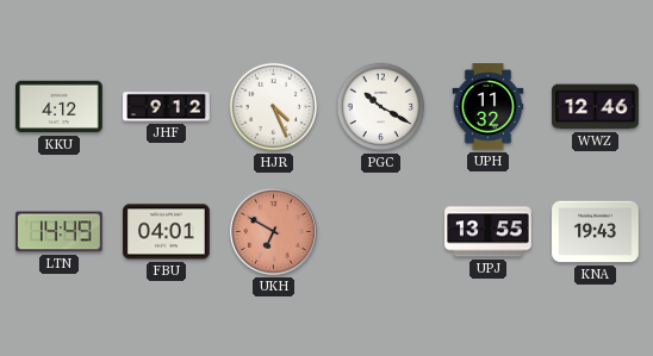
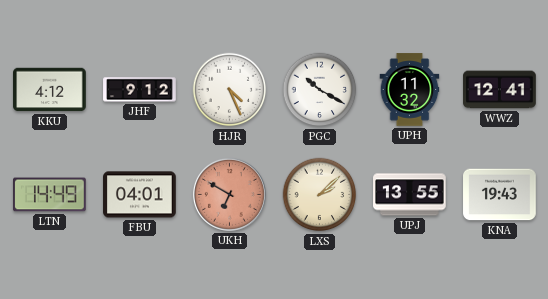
WWZ: 12:46 -> 12:41
LXS: none -> 2:08
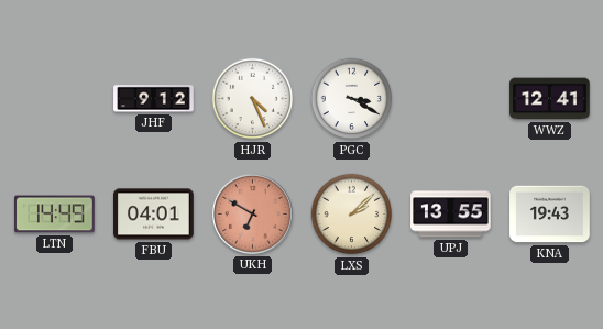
KKU: 4:12 -> none
PGC: 10:20 -> 3:20
UPH: 11:32 -> none
